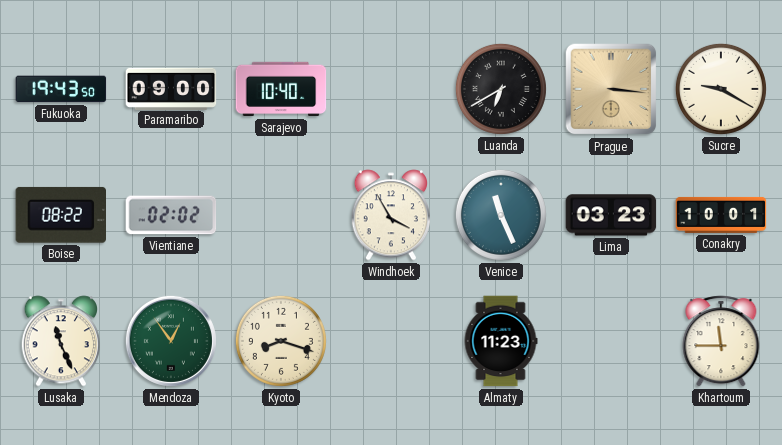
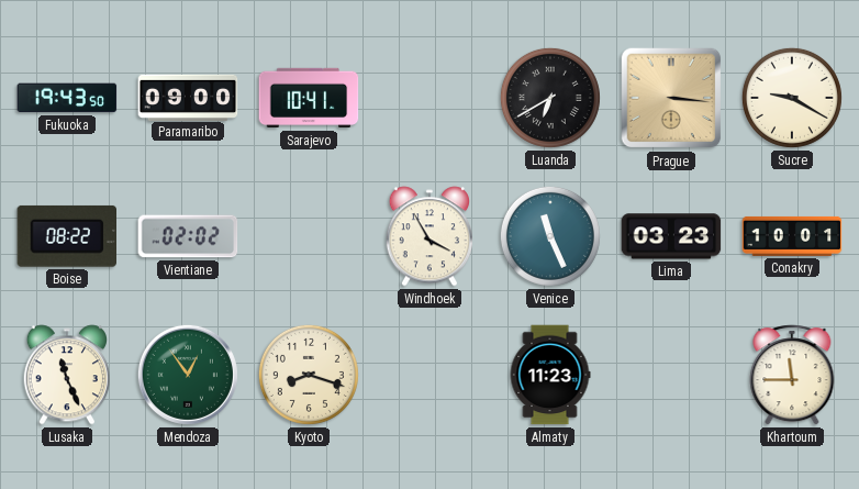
Sarajevo: 10:40 -> 10:41
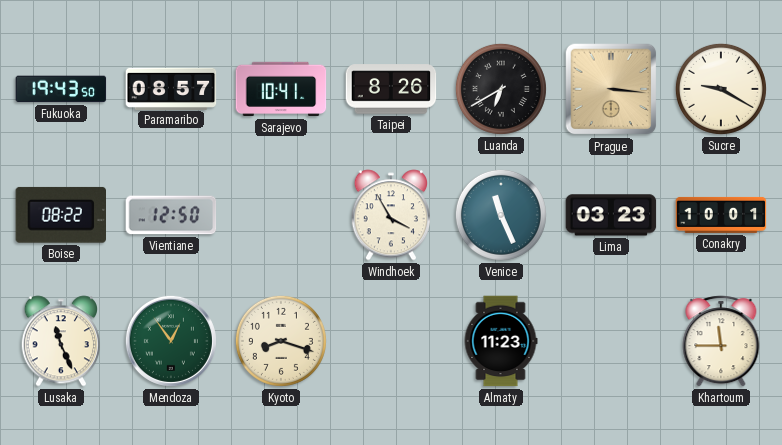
Paramaribo: 09:00 -> 08:57
Taipei: none -> 8:26
Vientiane: 02:02 -> 12:50
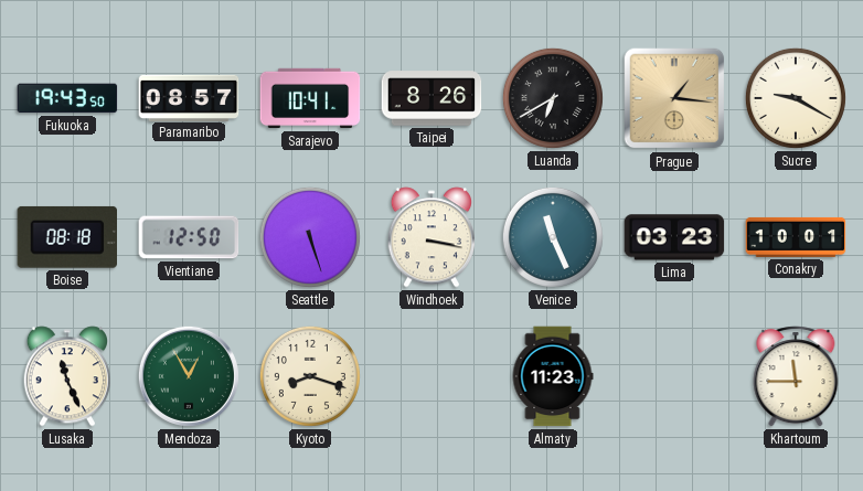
Prague: 3:16 -> 1:16
Boise: 08:22 -> 08:18
Seattle: none -> 5:27
Windhoek: 3:55 -> 3:17
Mendoza: 12:54 -> 12:55
